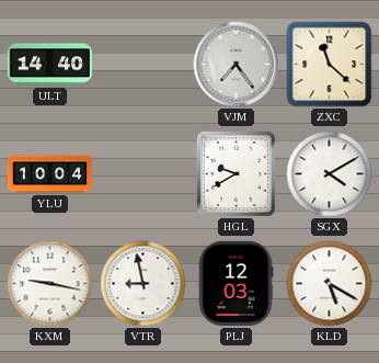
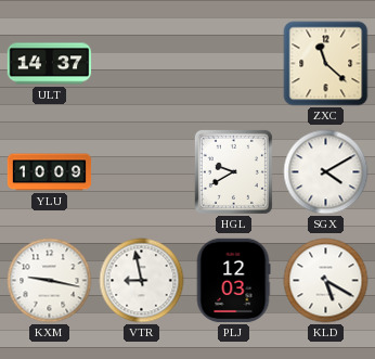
ULT: 14:40 -> 14:37
VJM: 7:24 -> none
YLU: 10:04 -> 10:09
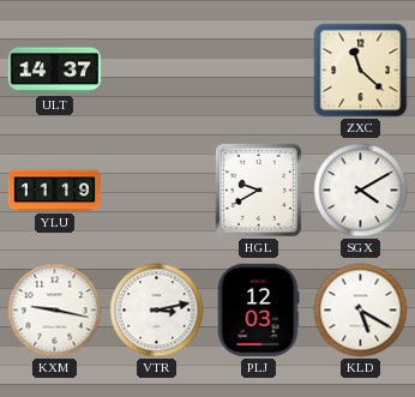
YLU: 10:09 -> 11:19
VTR: 8:58 -> 3:13
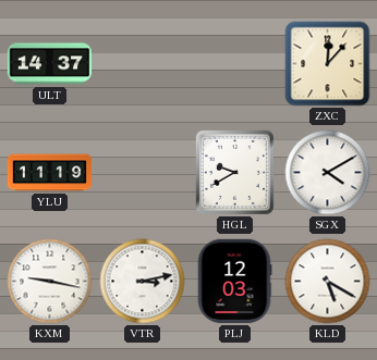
ZXC: 11:22 -> 12:07
